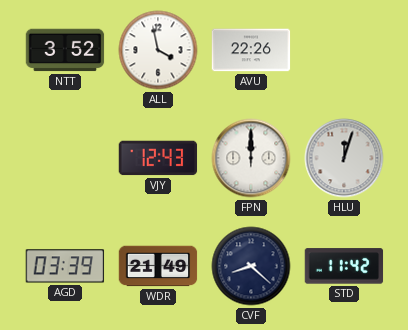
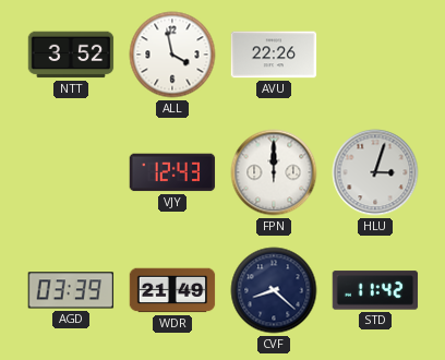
HLU: 12:03 -> 3:03
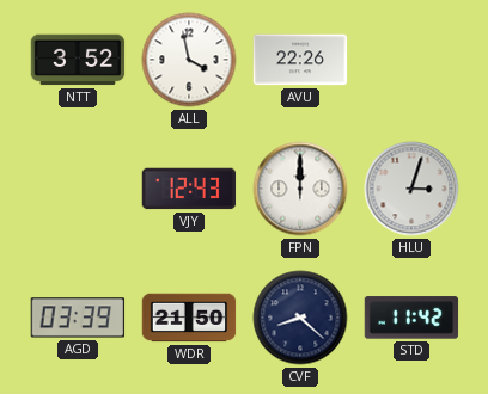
WDR: 21:49 -> 21:50
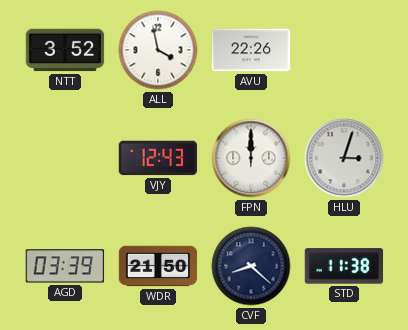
STD: 11:42 -> 11:38
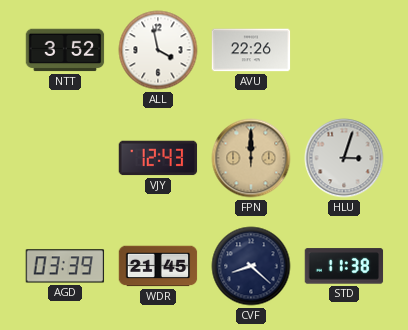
FPN dial: white -> champagne
WDR: 21:50 -> 21:45
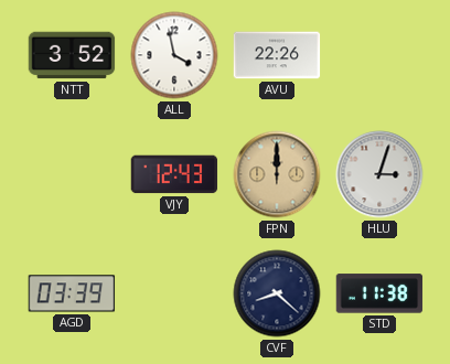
WDR: 21:45 -> none
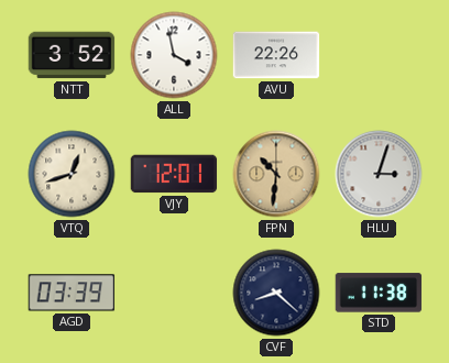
VTQ: none -> 12:42
VJY: 12:43 -> 12:01
FPN: 12:00 -> 10:31
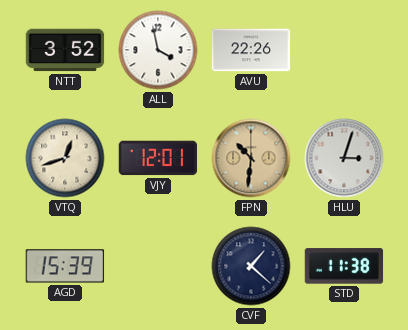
AGD: 03:39 -> 15:39
CVF: 8:22 -> 1:22
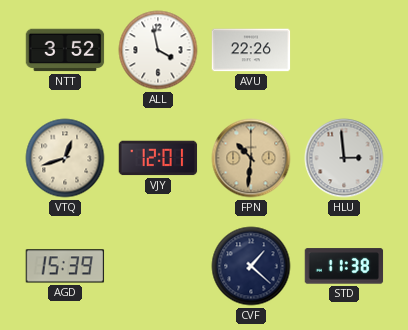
HLU: 3:03 -> 2:59
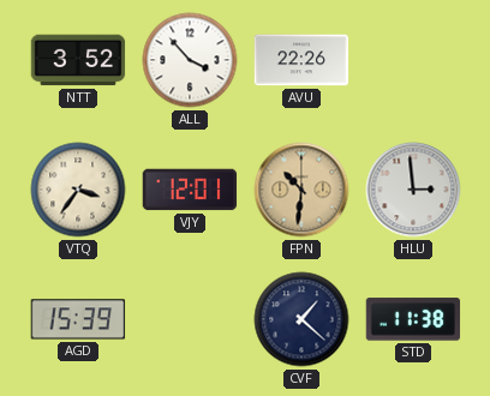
ALL: 3:58 -> 3:53
VTQ: 12:42 -> 3:36
